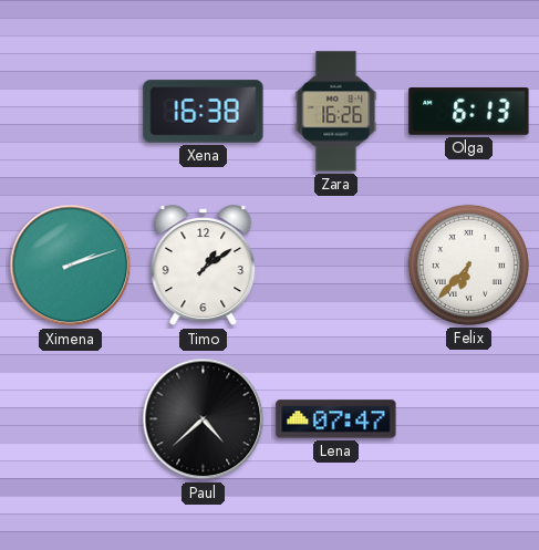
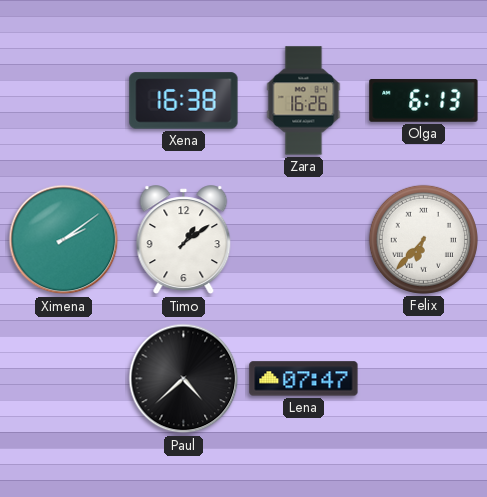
Ximena: 2:12 -> 2:09
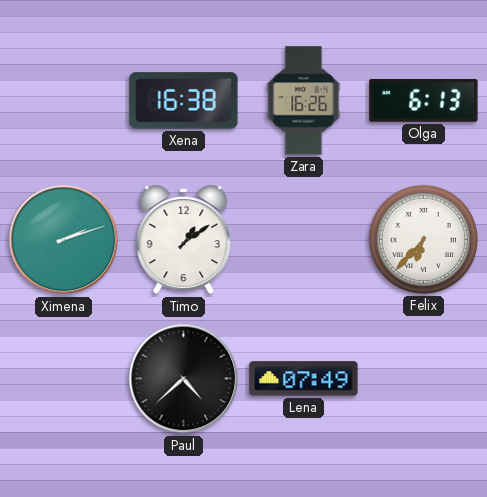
Ximena: 2:09 -> 2:12
Lena: 07:47 -> 07:49
